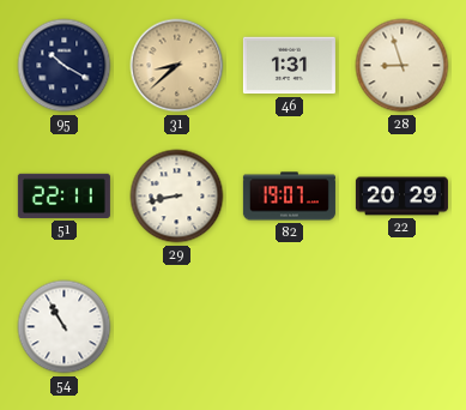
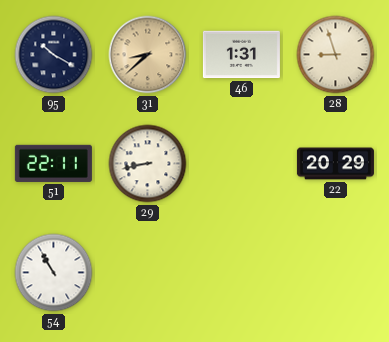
82: 19:07 -> none
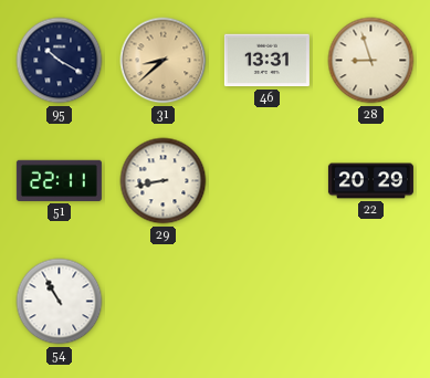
46: 1:31 -> 13:31
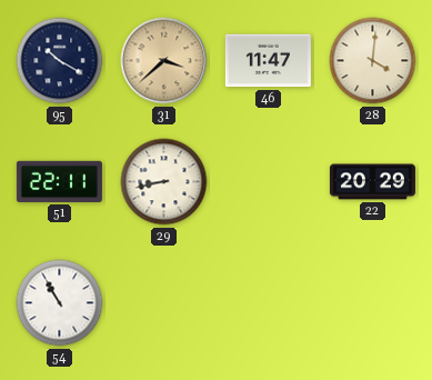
31: 8:38 -> 3:38
46: 13:31 -> 11:47
28: 8:57 -> 4:01
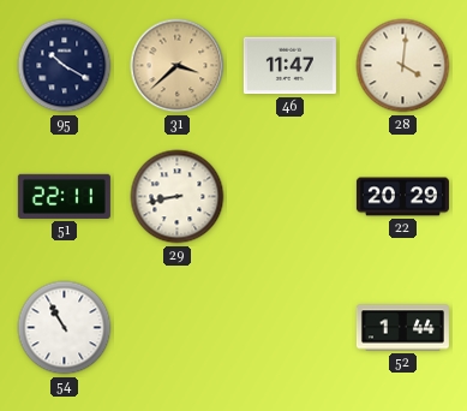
52: none -> 1:44
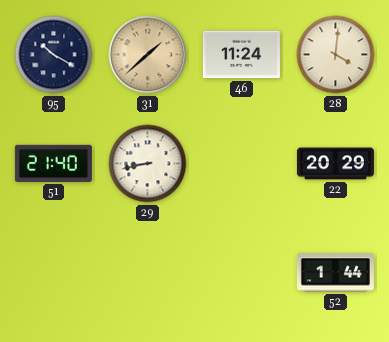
31: 3:38 -> 1:38
46: 11:47 -> 11:24
51: 22:11 -> 21:40
54: 10:55 -> none
